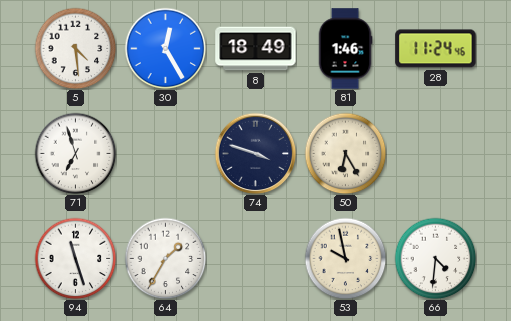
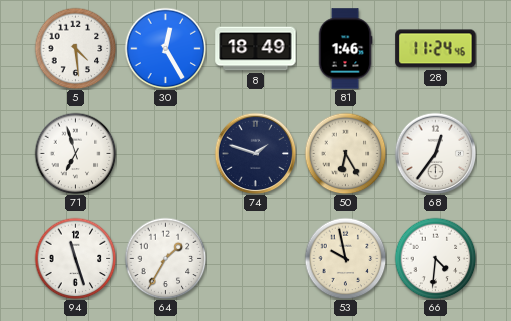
74: 3:48 -> 1:48
68: none -> 12:36
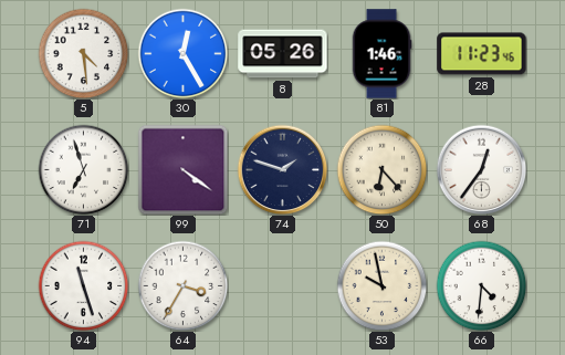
8: 18:49 -> 05:26
28: 11:24 -> 11:23
99: none -> 4:21
50: 6:25 -> 6:23
64: 1:35 -> 3:35
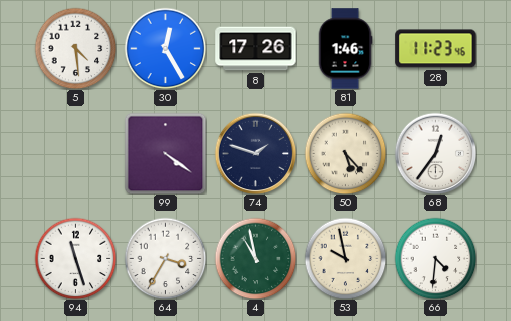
8: 05:26 -> 17:26
71: 6:57 -> none
50: 6:23 -> 5:23
4: none -> 10:58
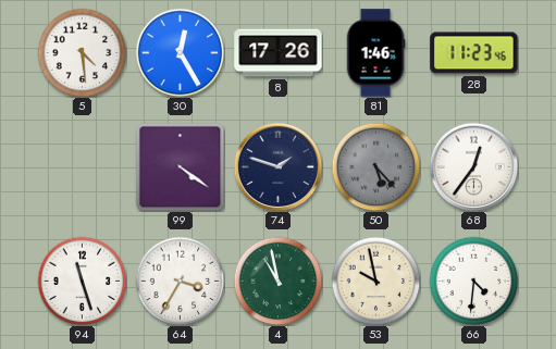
50 dial: cream -> grey
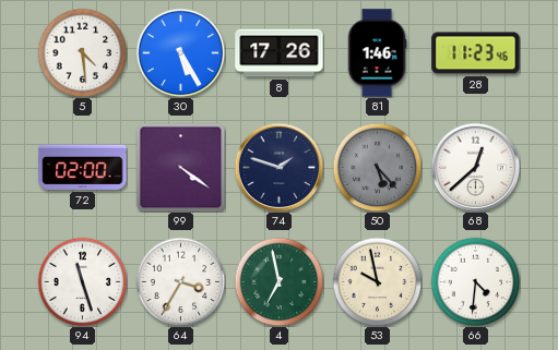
30: 12:25 -> 5:25
72: none -> 02:00
68: 12:36 -> 12:38
4: 10:58 -> 6:58
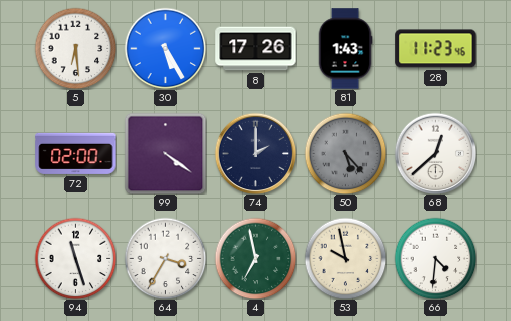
5: 4:29 -> 6:29
81: 1:46 -> 1:43
74: 1:48 -> 2:00
